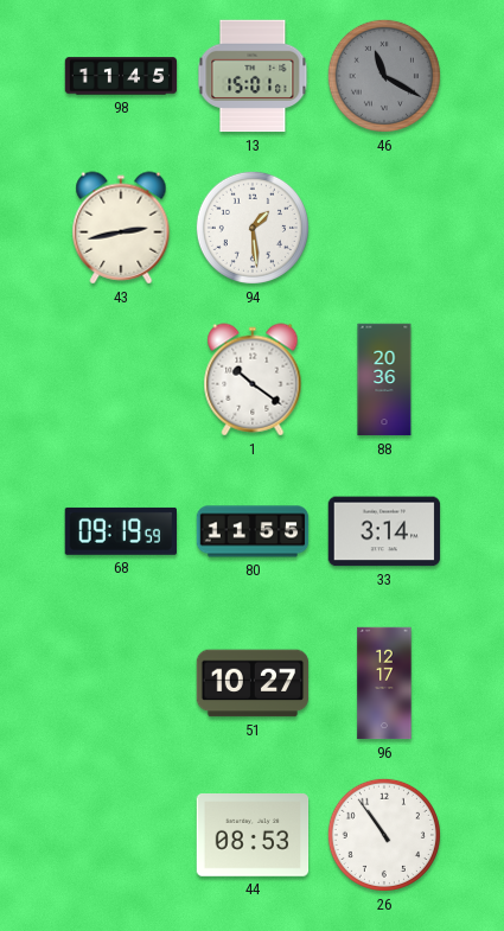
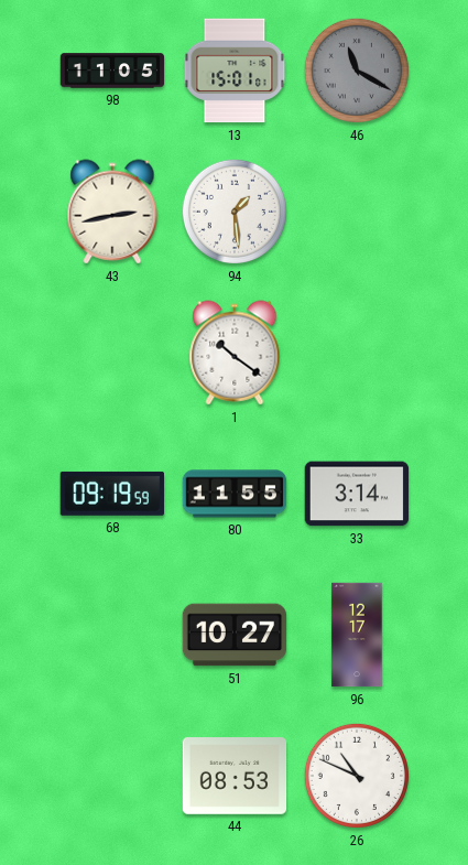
98: 11:45 -> 11:05
88: 20:36 -> none
26: 10:54 -> 10:49
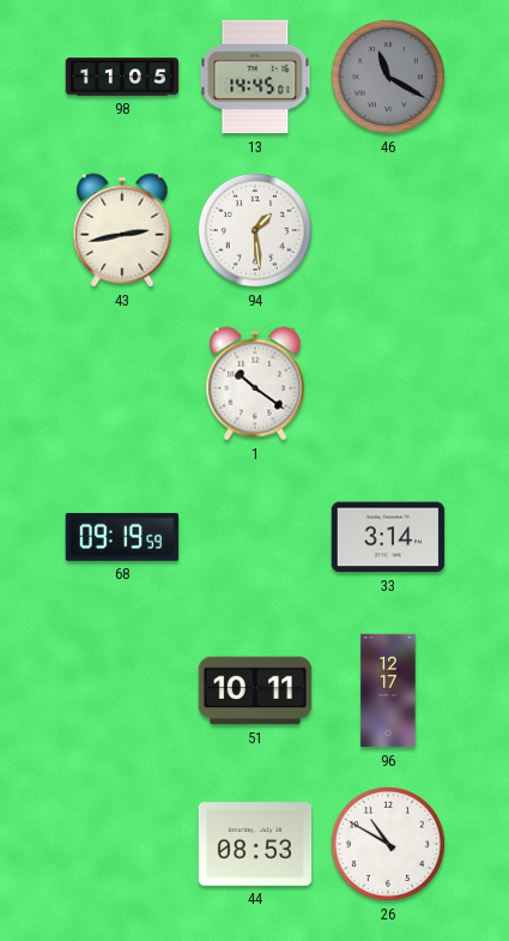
13: 15:01 -> 14:45
80: 11:55 -> none
51: 10:27 -> 10:11
26: 10:49 -> 10:50
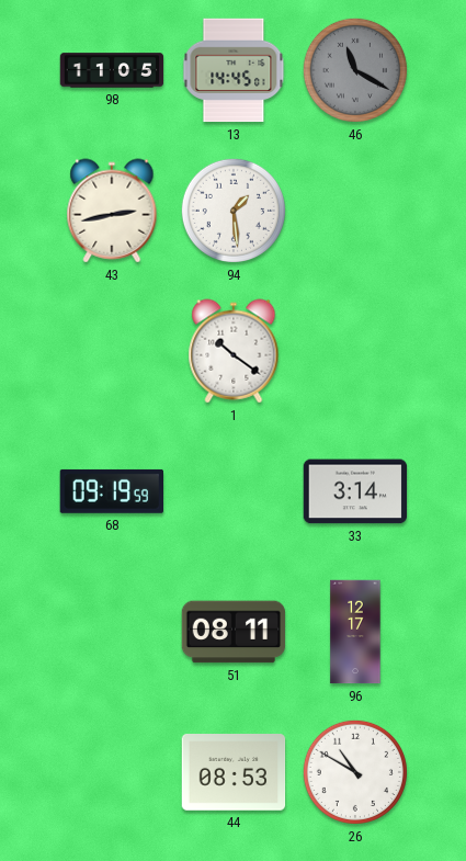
51: 10:11 -> 08:11
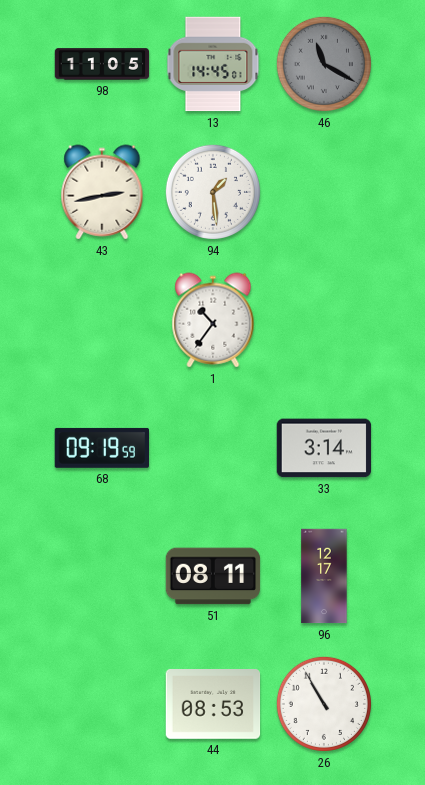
1: 10:21 -> 10:36
26: 10:50 -> 10:55
